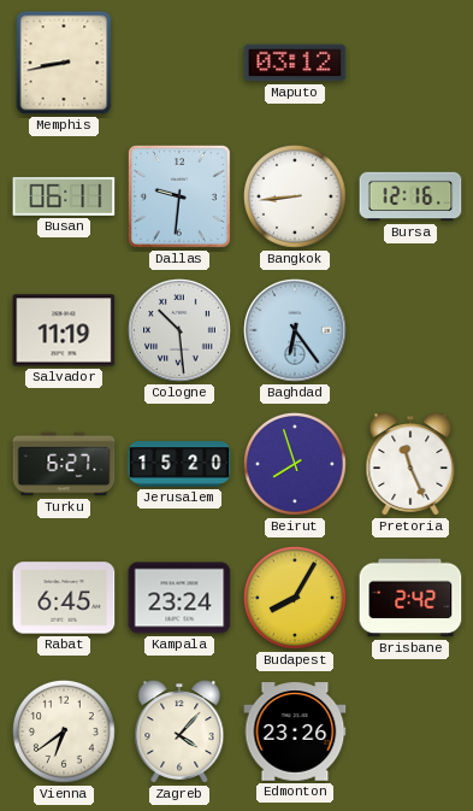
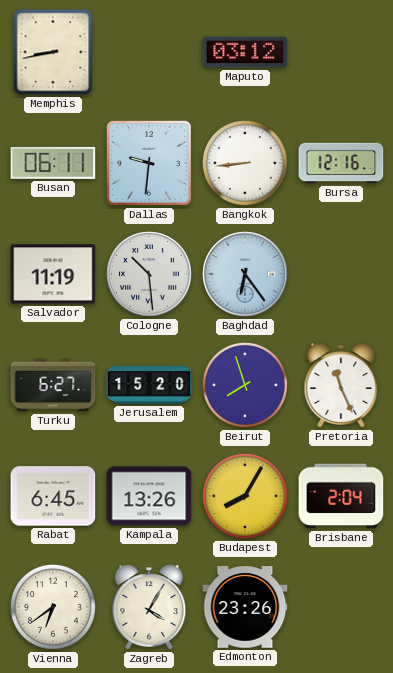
Kampala: 23:24 -> 13:26
Brisbane: 2:42 -> 2:04
Zagreb: 4:07 -> 4:05
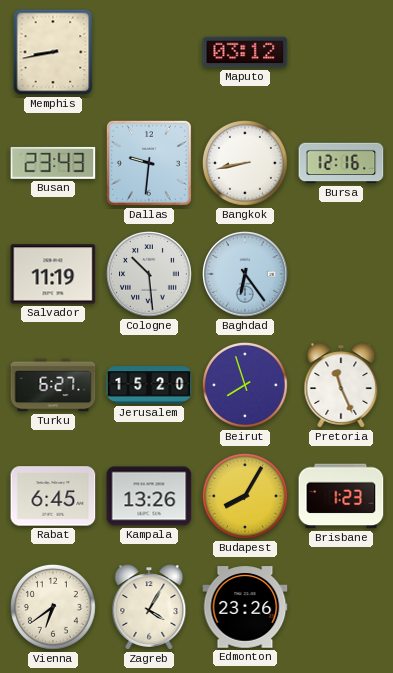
Busan: 06:11 -> 23:43
Bangkok: 8:44 -> 8:43
Brisbane: 2:04 -> 1:23
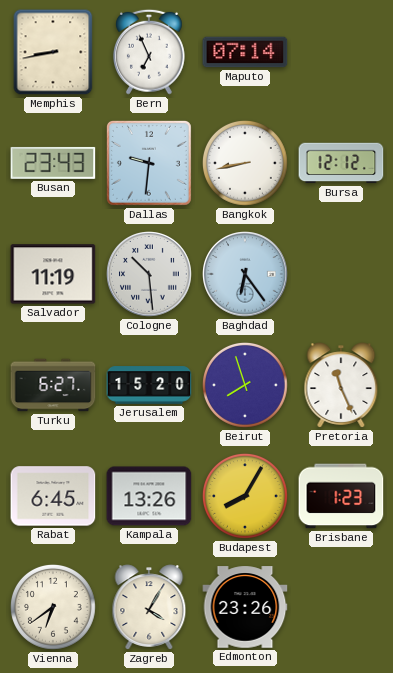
Bern: none -> 6:56
Maputo: 03:12 -> 07:14
Bursa: 12:16 -> 12:12
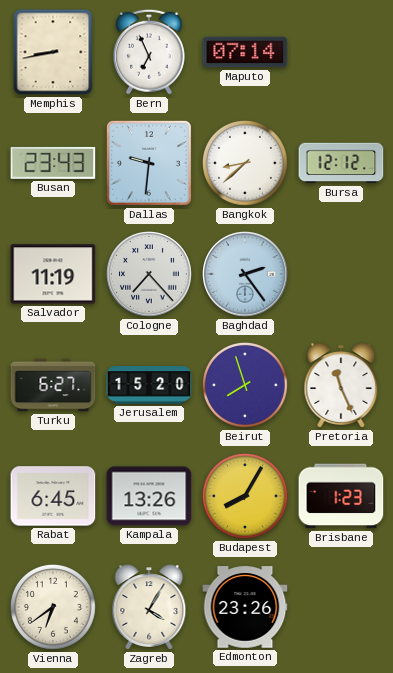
Bangkok: 8:43 -> 8:38
Cologne: 10:29 -> 7:23
Baghdad: 6:24 -> 2:24
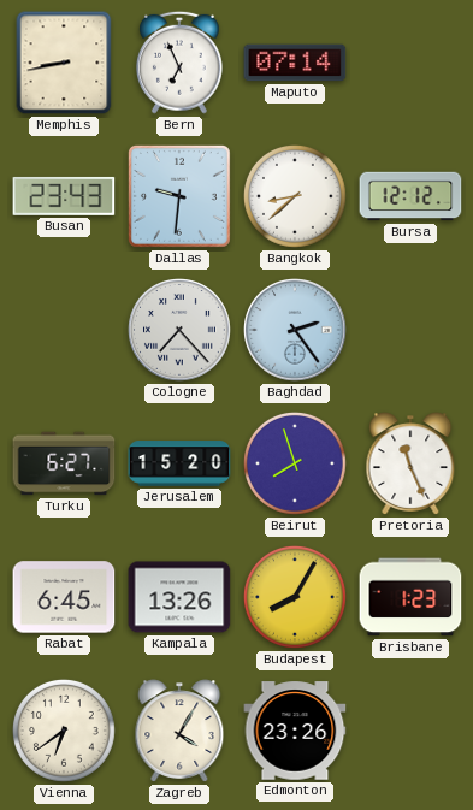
Salvador: 11:19 -> none
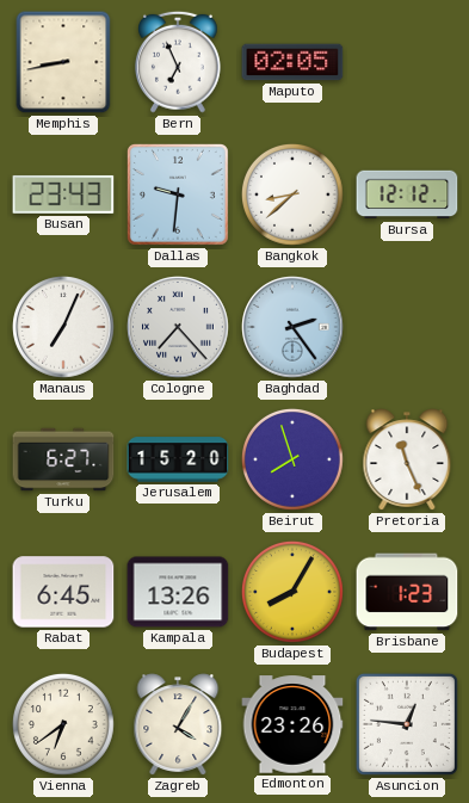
Maputo: 07:14 -> 02:05
Manaus: none -> 7:04
Asuncion: none -> 12:46
